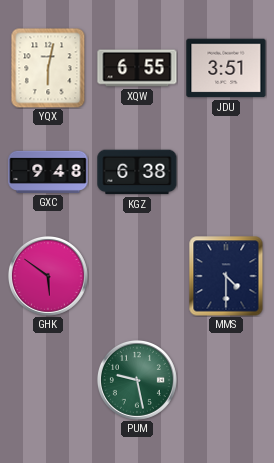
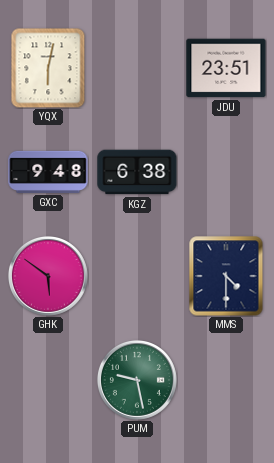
XQW: 6:55 -> none
JDU: 3:51 -> 23:51
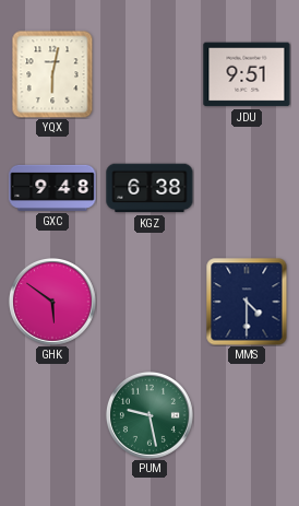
JDU: 23:51 -> 9:51
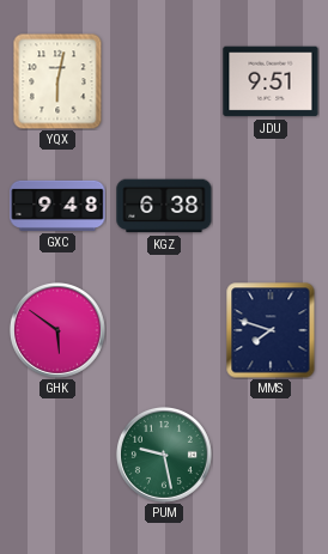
MMS: 4:30 -> 7:48
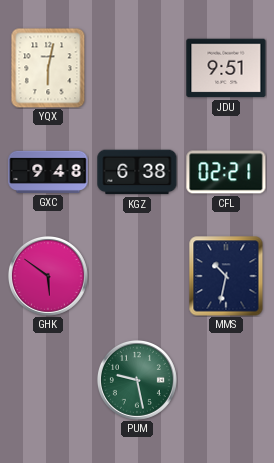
CFL: none -> 02:21
MMS: 7:48 -> 10:32
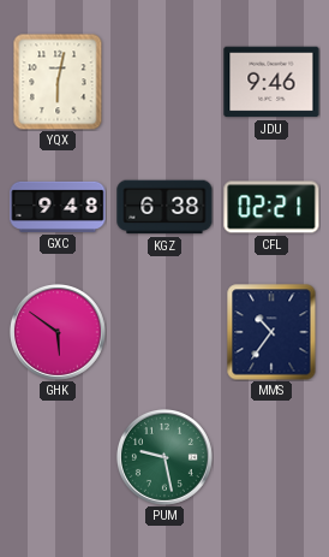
JDU: 9:51 -> 9:46
MMS: 10:32 -> 10:36
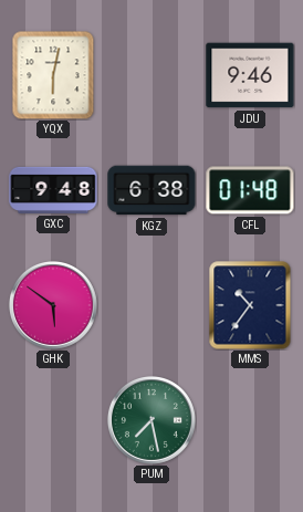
CFL: 02:21 -> 01:48
PUM: 9:28 -> 7:28
